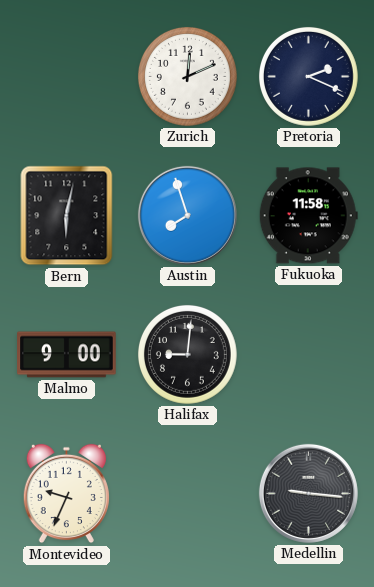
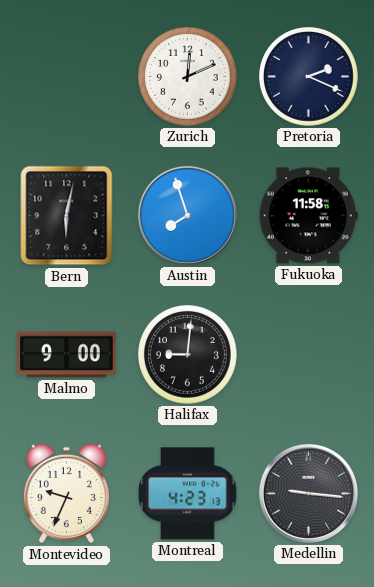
Montreal: none -> 4:23
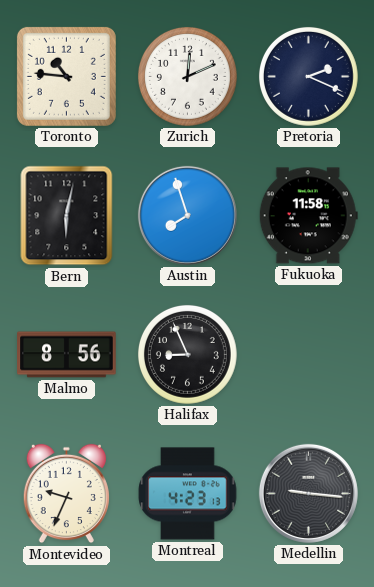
Toronto: none -> 10:46
Malmo: 9:00 -> 8:56
Halifax: 9:01 -> 8:56
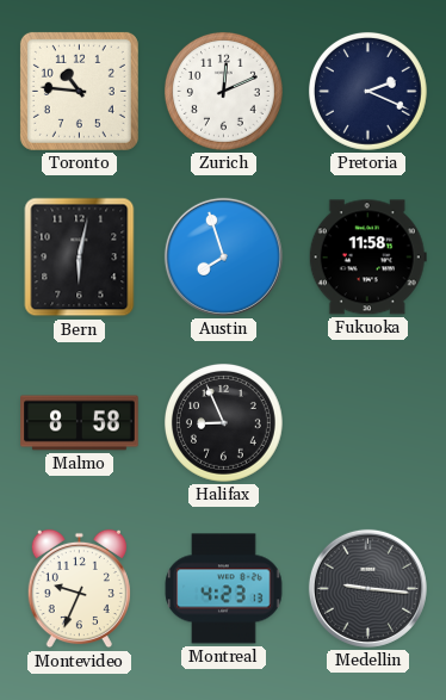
Malmo: 8:56 -> 8:58
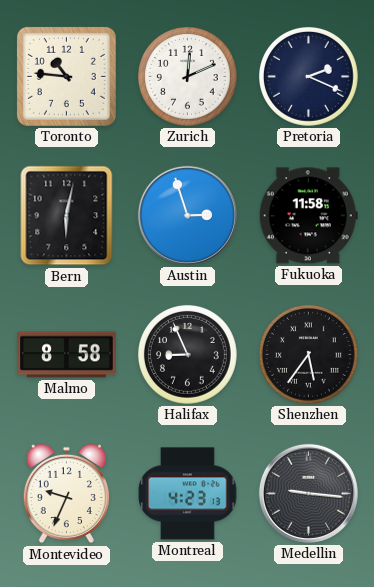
Austin: 7:57 -> 2:57
Shenzhen: none -> 5:36
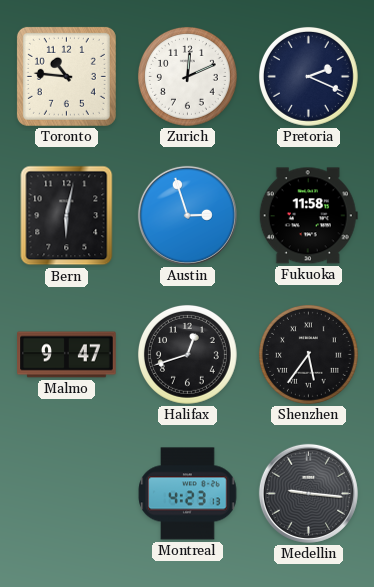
Malmo: 8:58 -> 9:47
Halifax: 8:56 -> 12:42
Montevideo: 9:34 -> none
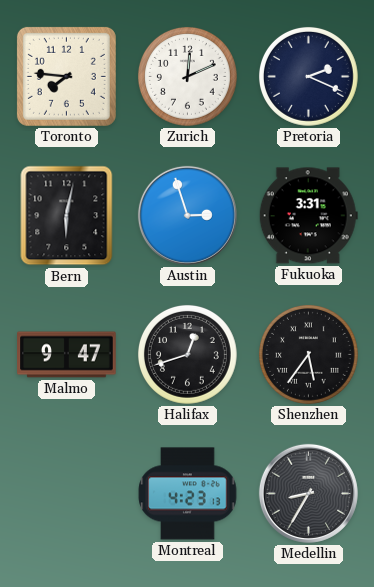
Toronto: 10:46 -> 7:46
Fukuoka: 11:58 -> 3:31
Medellin: 9:16 -> 8:35
